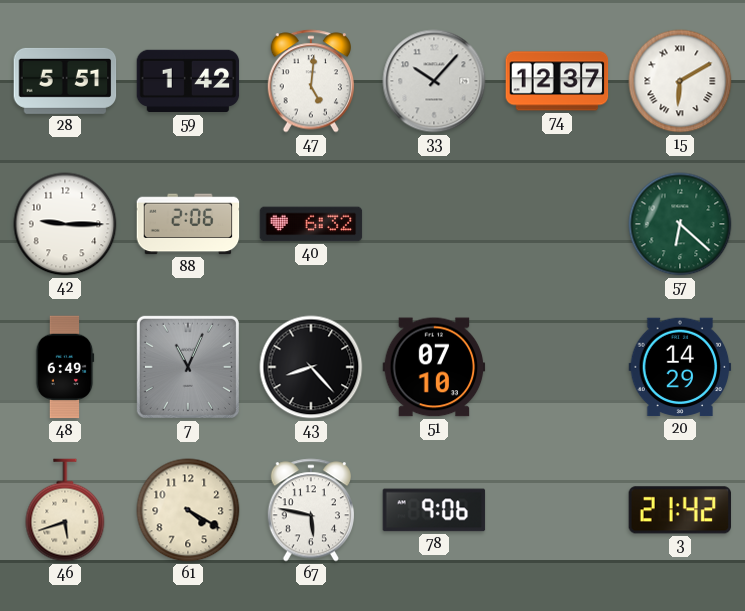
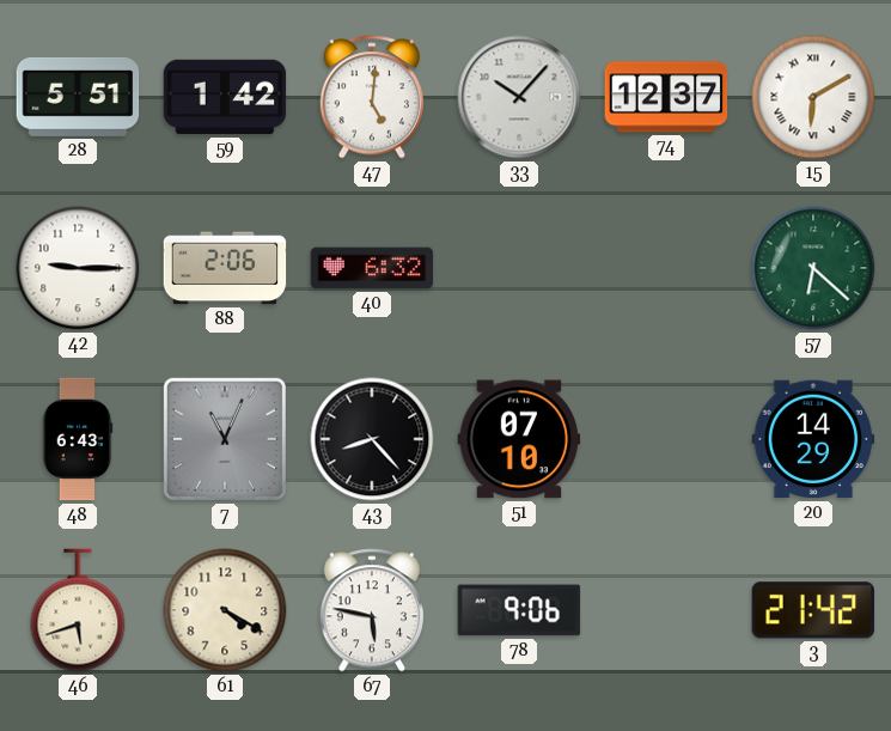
48: 6:49 -> 6:43
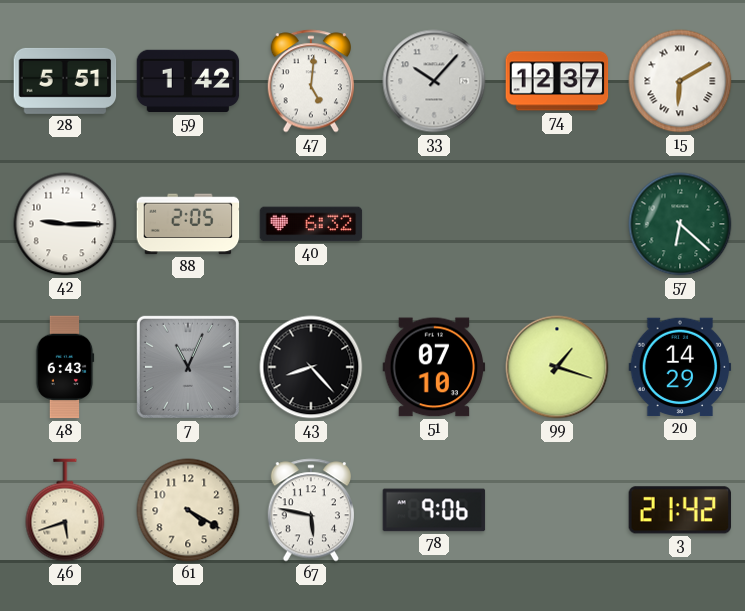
88: 2:06 -> 2:05
99: none -> 1:18
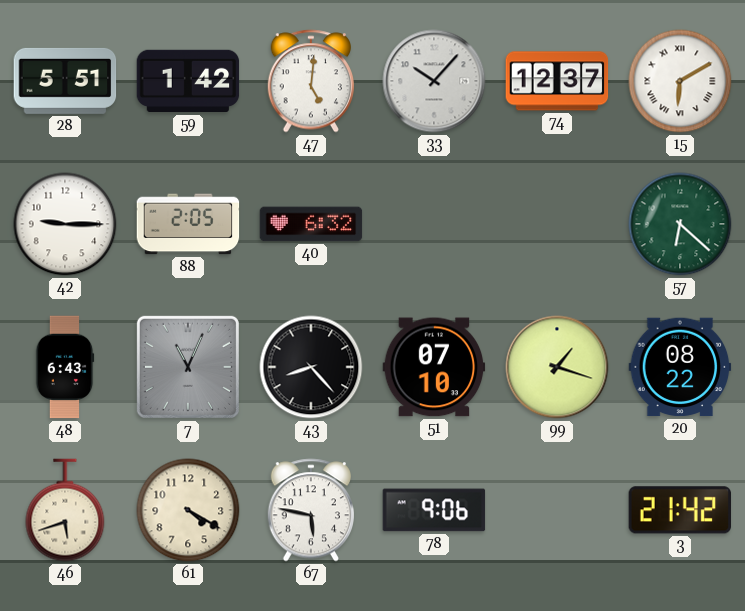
20: 14:29 -> 08:22
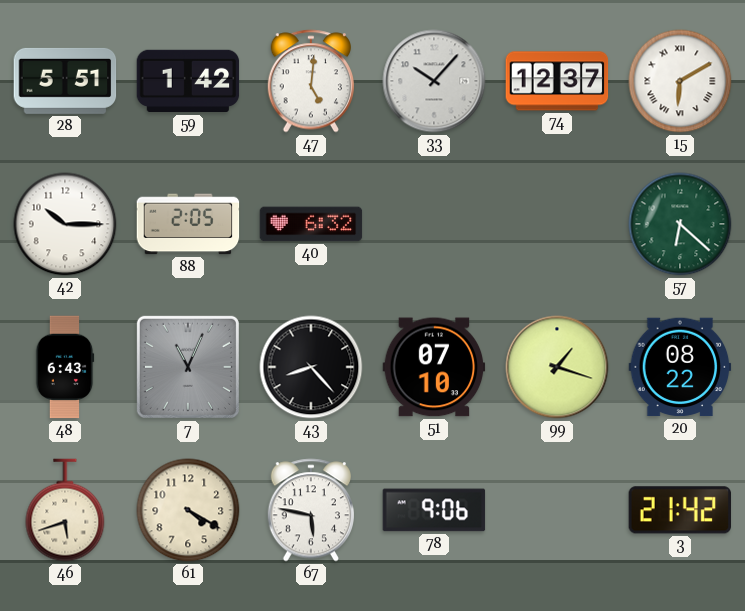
42: 9:15 -> 10:15
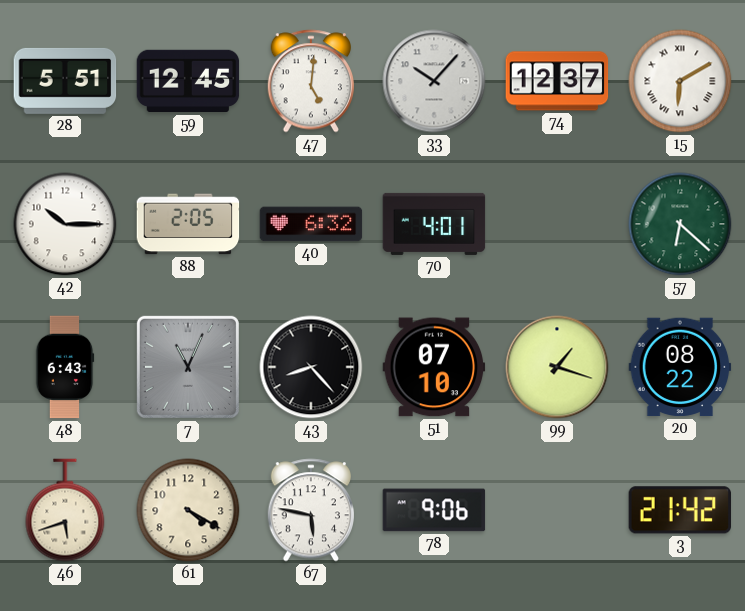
59: 1:42 -> 12:45
70: none -> 4:01
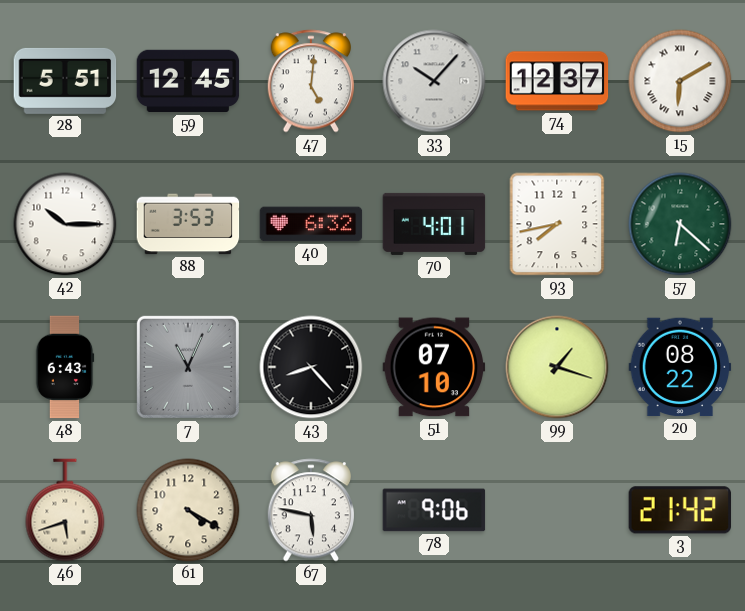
88: 2:05 -> 3:53
93: none -> 7:43
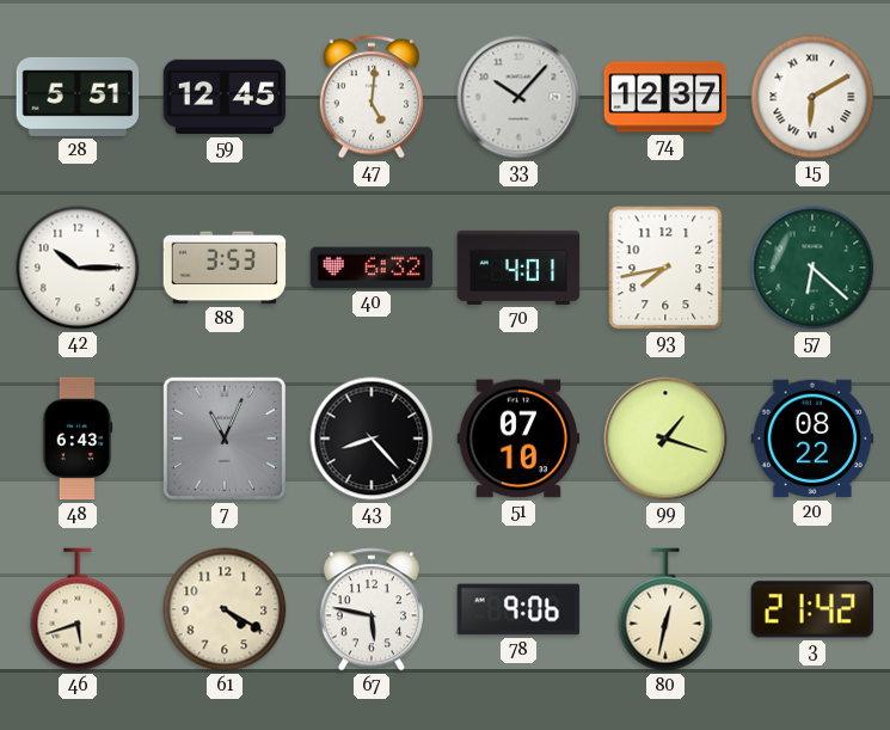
80: none -> 12:32
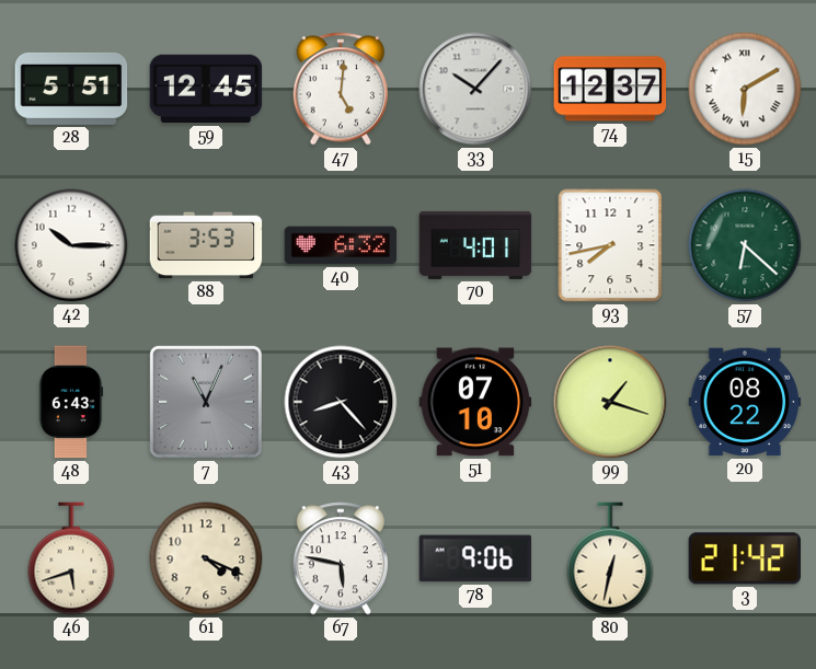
61: 4:20 -> 4:19
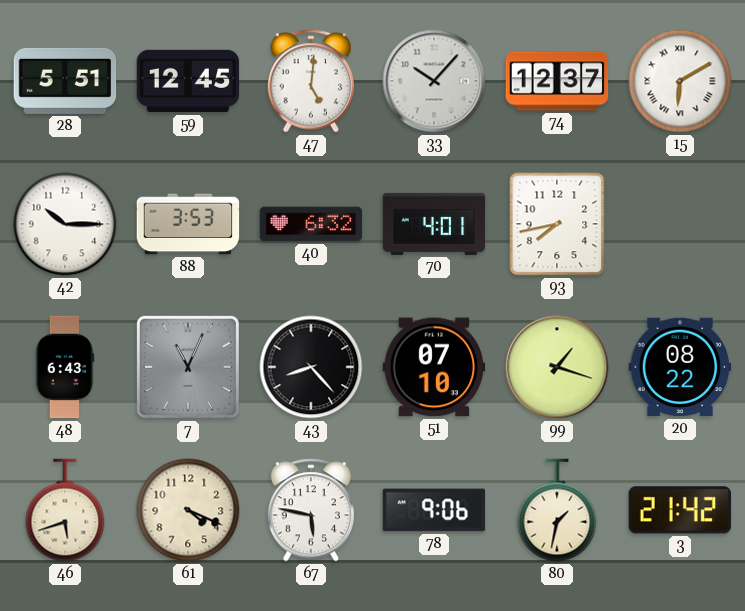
57: 6:22 -> none
80: 12:32 -> 1:32
